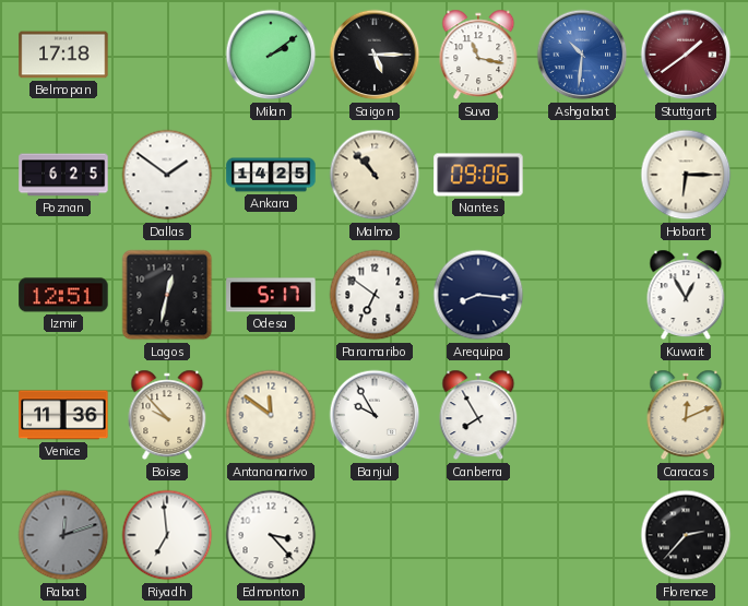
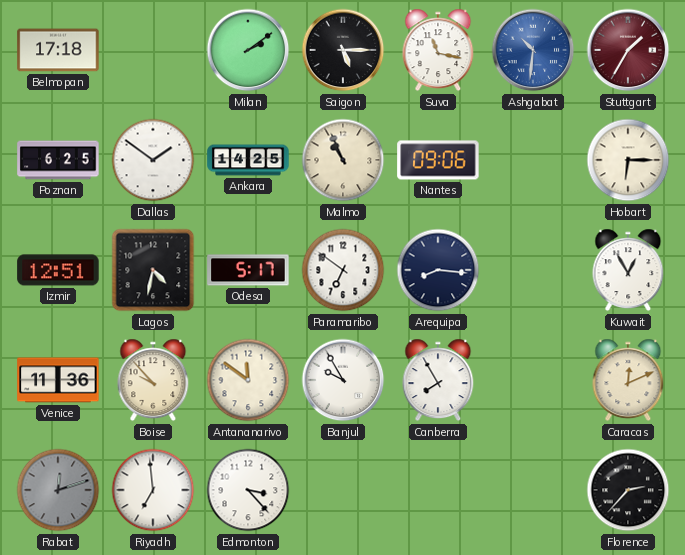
Stuttgart: 1:39 -> 1:35
Malmo: 10:53 -> 10:56
Lagos: 12:32 -> 4:32
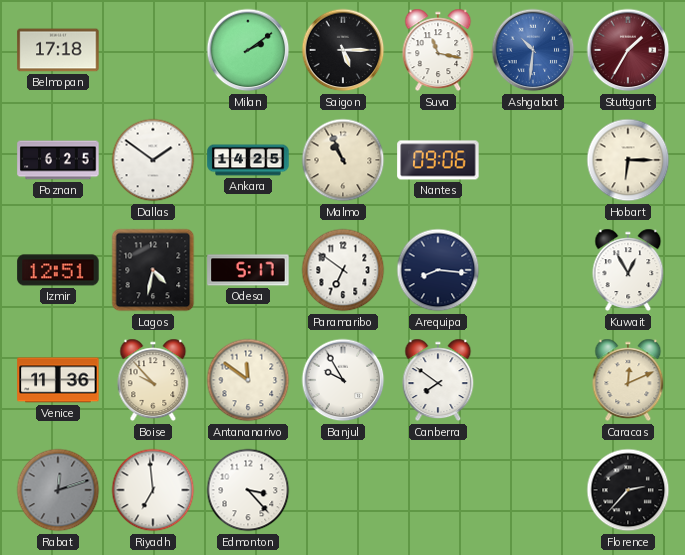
Canberra: 7:55 -> 7:51
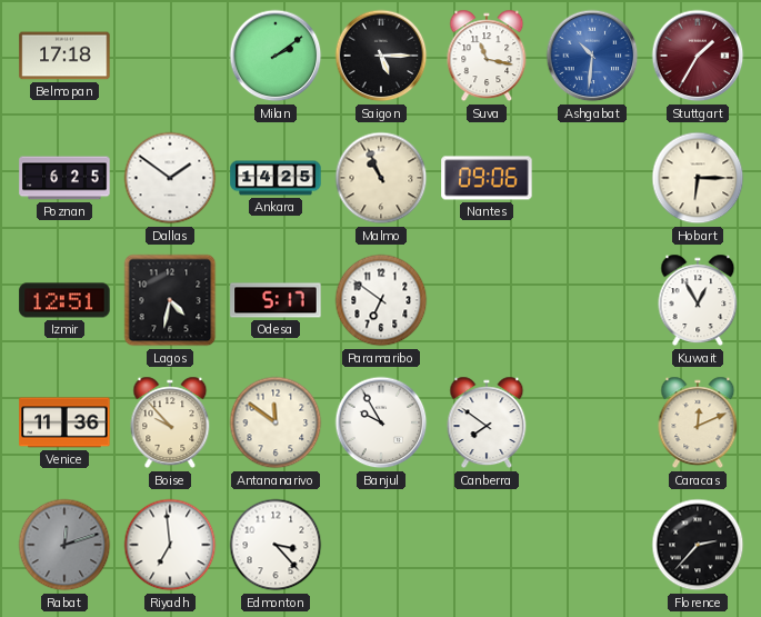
Arequipa: 8:16 -> none
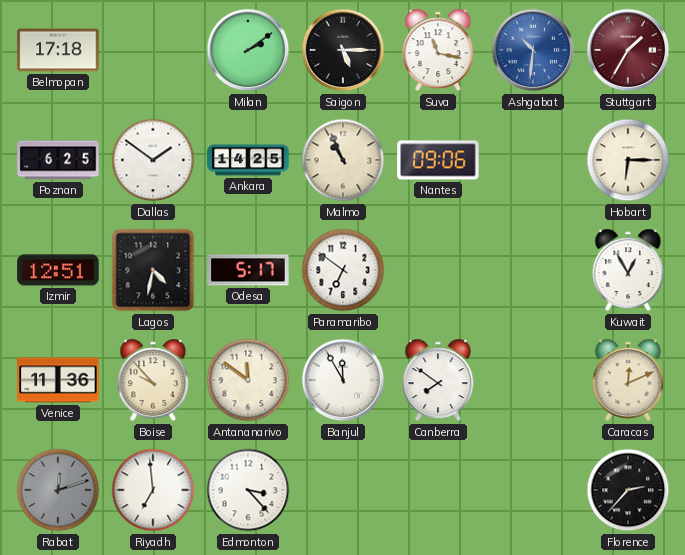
Banjul: 9:55 -> 11:55
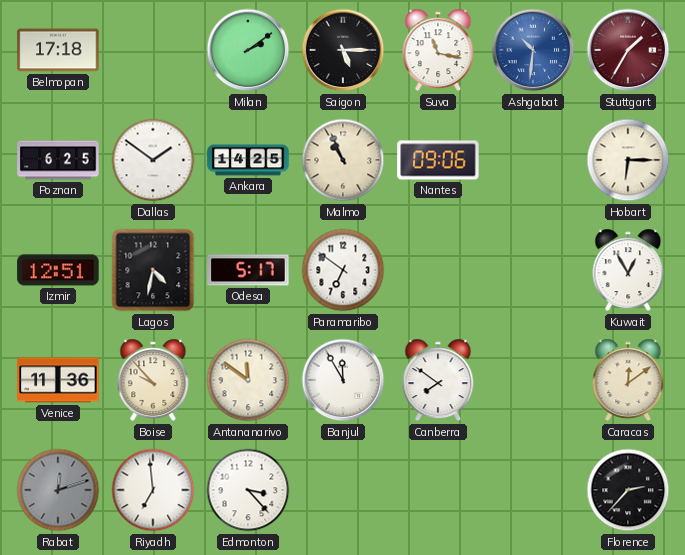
Caracas: 12:11 -> 12:09
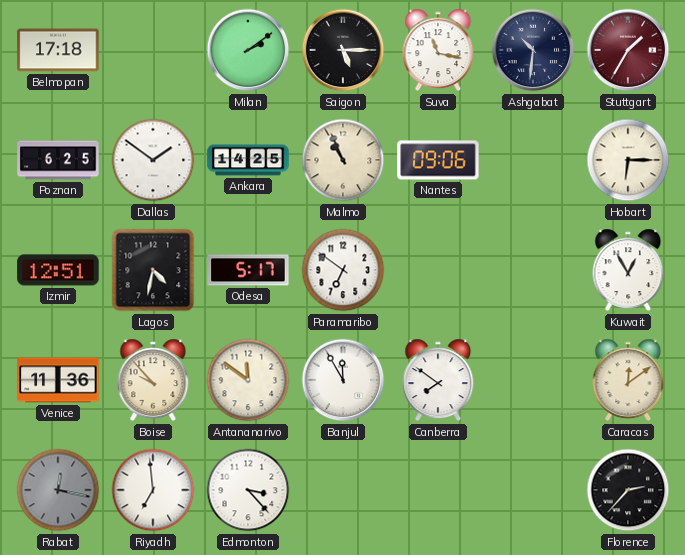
Ashgabat dial: blue -> navy
Rabat: 12:12 -> 12:17
